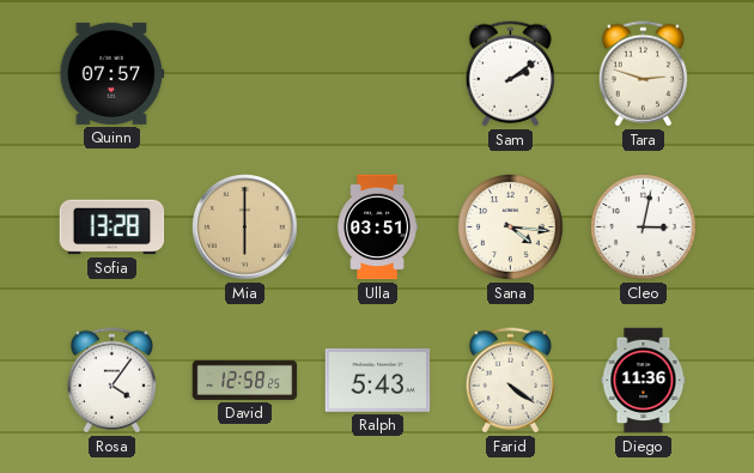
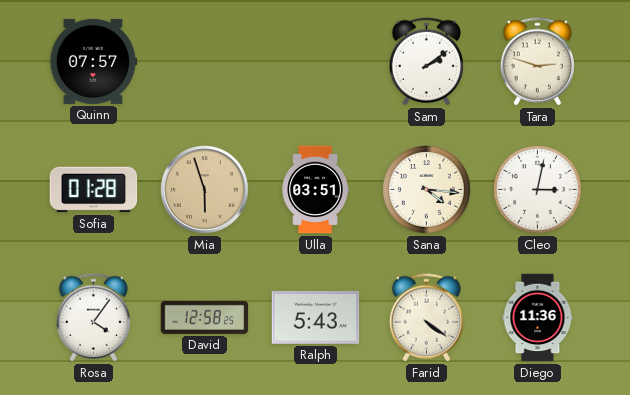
Sofia: 13:28 -> 01:28
Mia: 6:00 -> 5:57
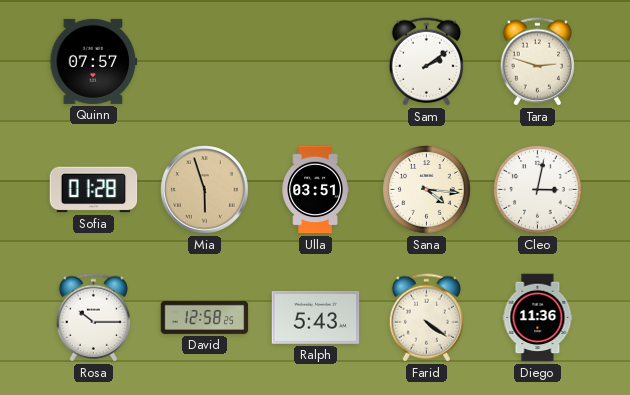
Rosa: 4:06 -> 10:15
